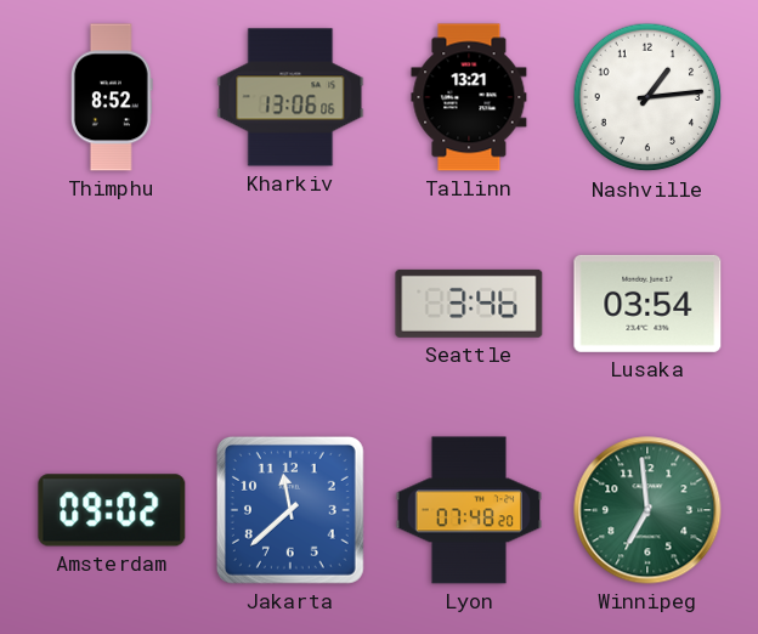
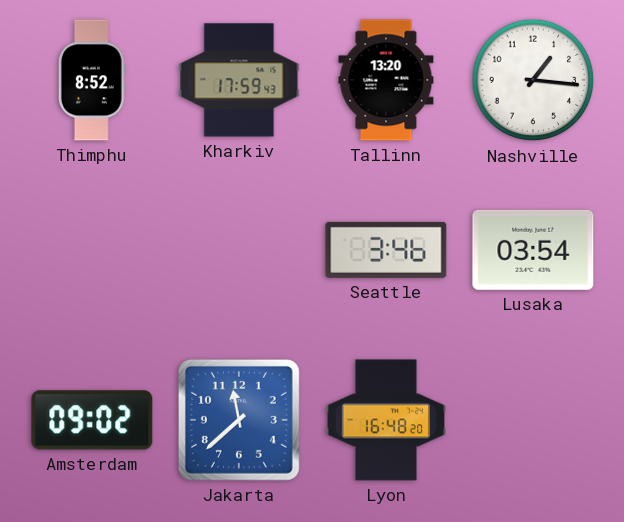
Kharkiv: 13:06 -> 17:59
Tallinn: 13:21 -> 13:20
Nashville: 1:14 -> 1:16
Lyon: 07:48 -> 16:48
Winnipeg: 6:59 -> none
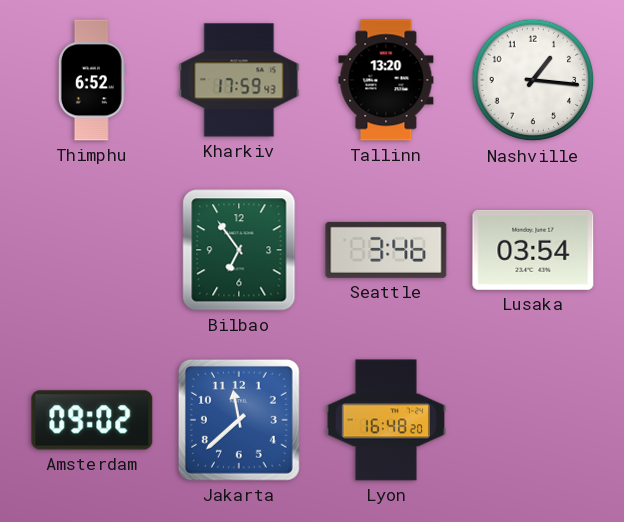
Thimphu: 8:52 -> 6:52
Bilbao: none -> 6:54
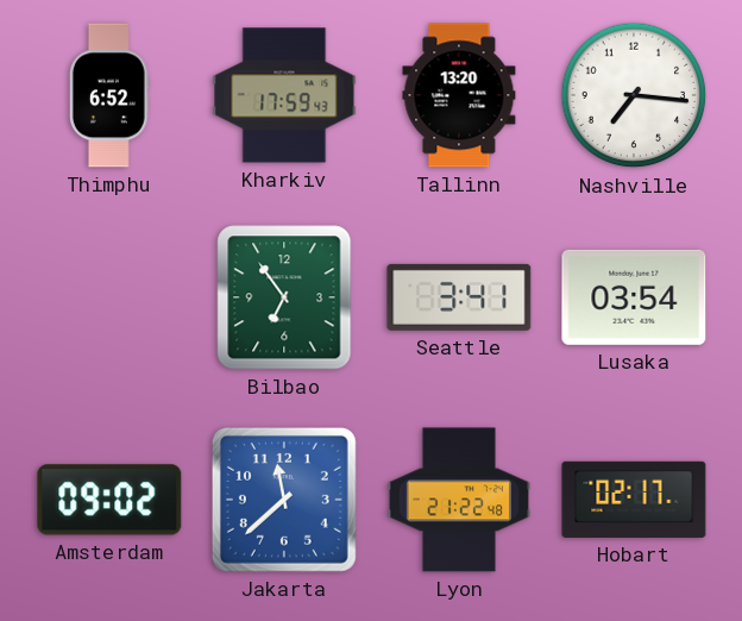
Nashville: 1:16 -> 7:16
Seattle: 3:46 -> 3:41
Lyon: 16:48 -> 21:22
Hobart: none -> 02:17
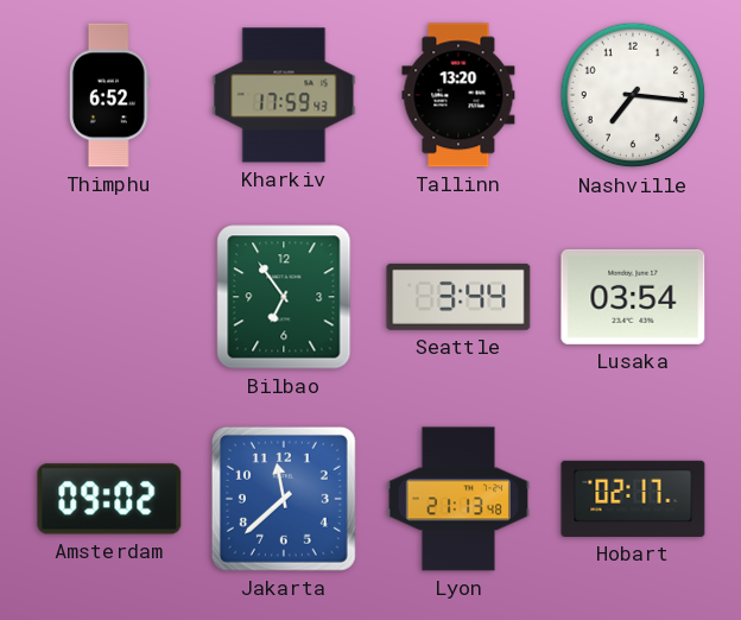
Seattle: 3:41 -> 3:44
Lyon: 21:22 -> 21:13
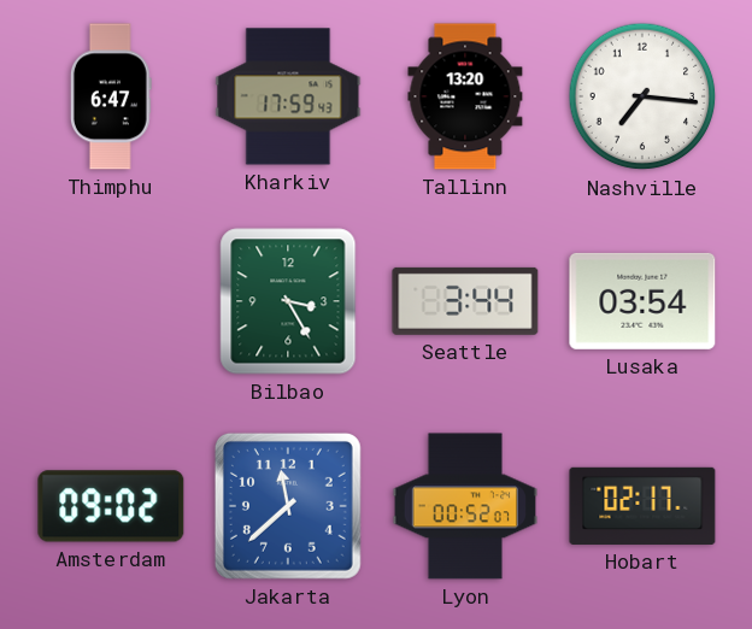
Thimphu: 6:52 -> 6:47
Bilbao: 6:54 -> 3:25
Lyon: 21:13 -> 00:52
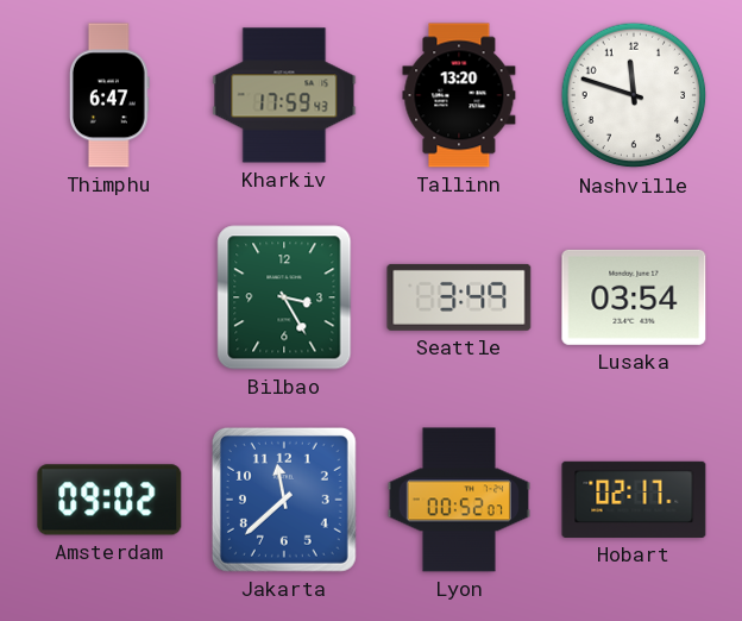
Nashville: 7:16 -> 11:48
Seattle: 3:44 -> 3:49
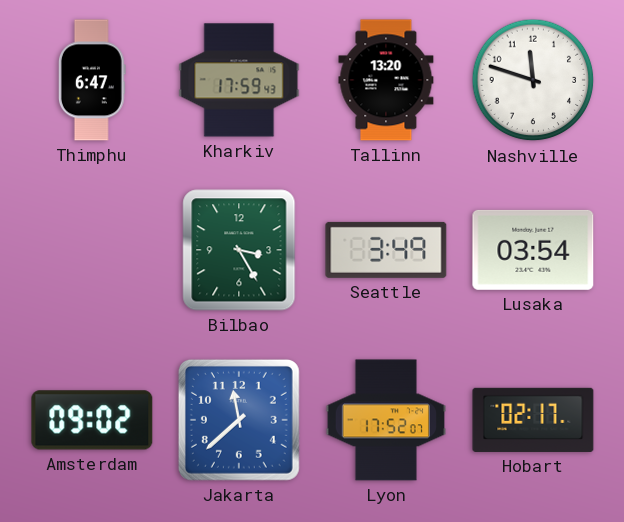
Lyon: 00:52 -> 17:52
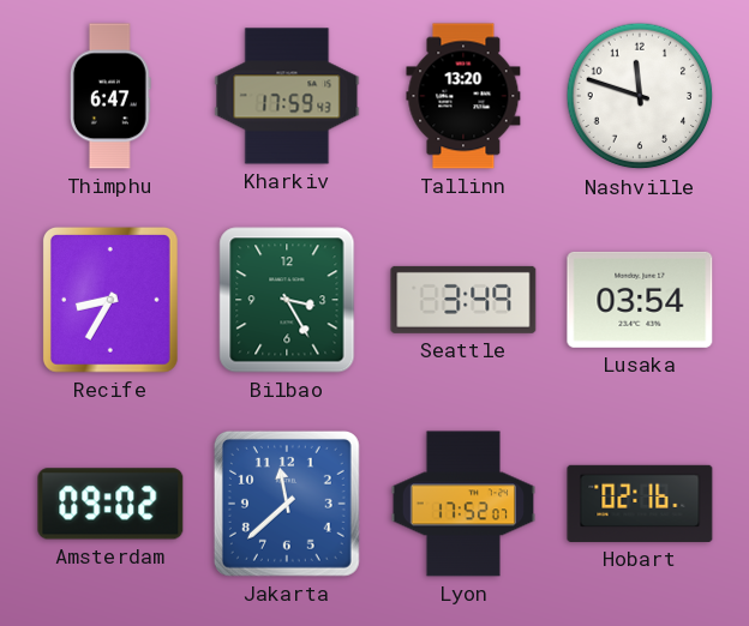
Recife: none -> 8:35
Hobart: 02:17 -> 02:16
